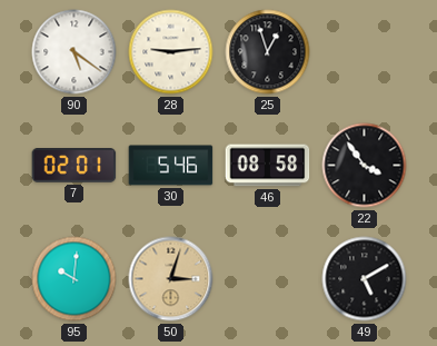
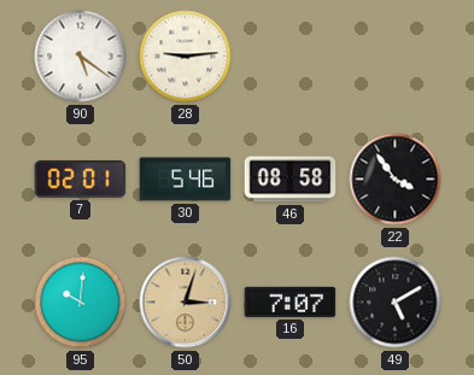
25: 12:57 -> none
16: none -> 7:07
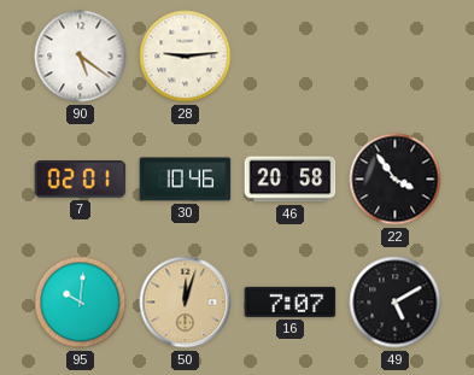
30: 5:46 -> 10:46
46: 08:58 -> 20:58
50: 3:03 -> 12:03
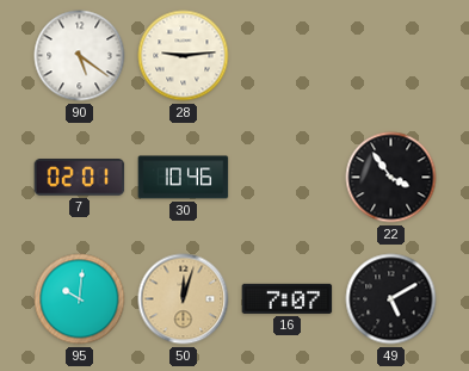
46: 20:58 -> none
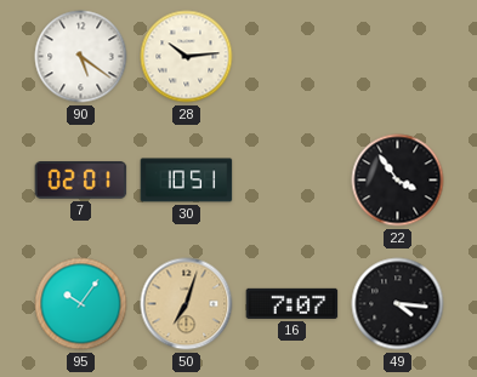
28: 9:14 -> 10:14
30: 10:46 -> 10:51
95: 10:01 -> 10:06
50: 12:03 -> 7:03
49: 5:10 -> 4:16
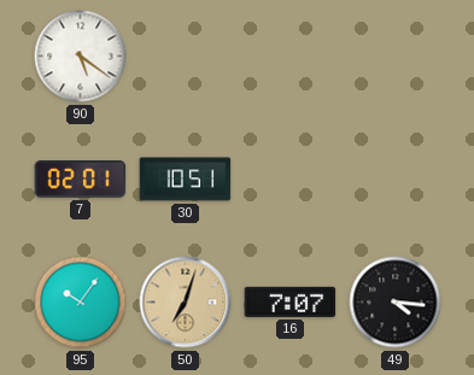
28: 10:14 -> none
22: 3:54 -> none
